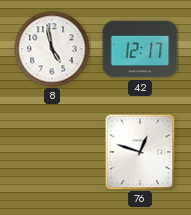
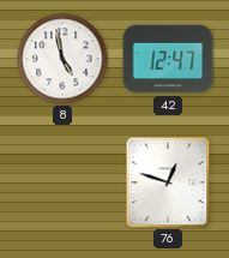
42: 12:17 -> 12:47
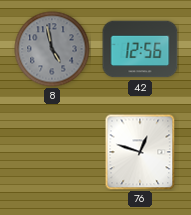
8 dial: white -> grey
42: 12:47 -> 12:56
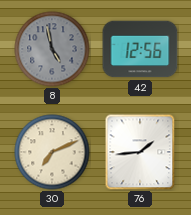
30: none -> 7:11
76: 12:48 -> 1:44
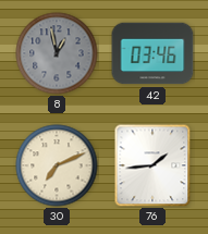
8: 4:58 -> 12:58
42: 12:56 -> 03:46
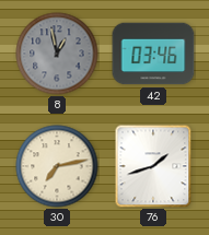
30: 7:11 -> 7:13
76: 1:44 -> 1:42
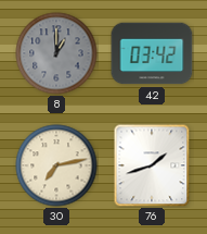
8: 12:58 -> 1:00
42: 03:46 -> 03:42
